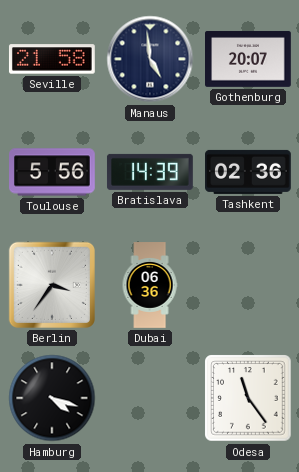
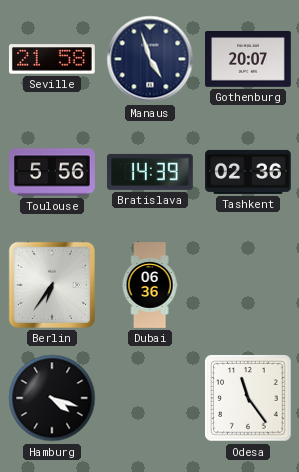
Manaus: 4:59 -> 4:57
Berlin: 3:36 -> 6:36
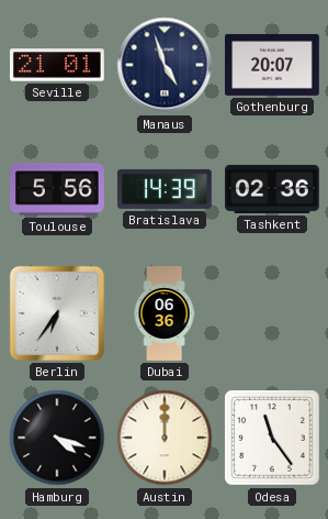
Seville: 21:58 -> 21:01
Austin: none -> 12:00
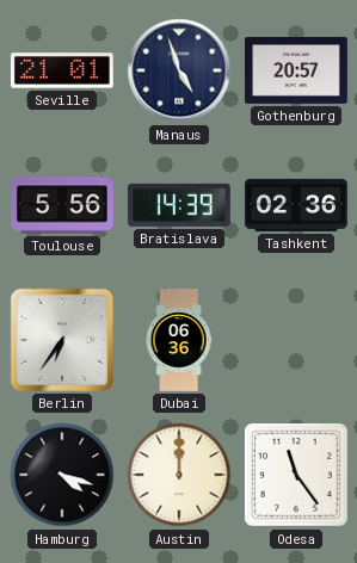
Gothenburg: 20:07 -> 20:57
